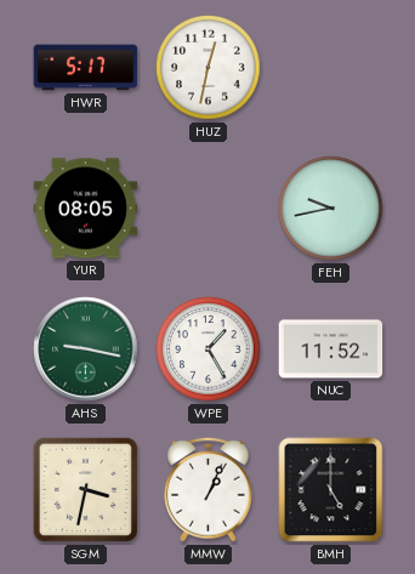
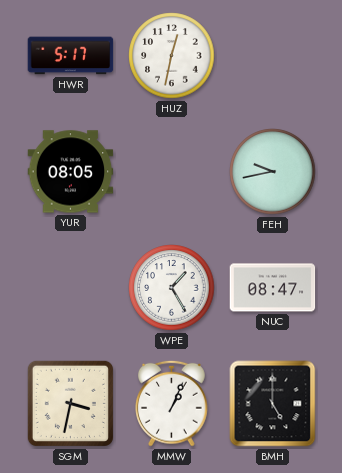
AHS: 9:17 -> none
NUC: 11:52 -> 08:47
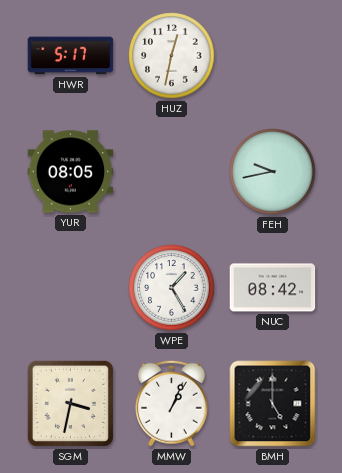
NUC: 08:47 -> 08:42
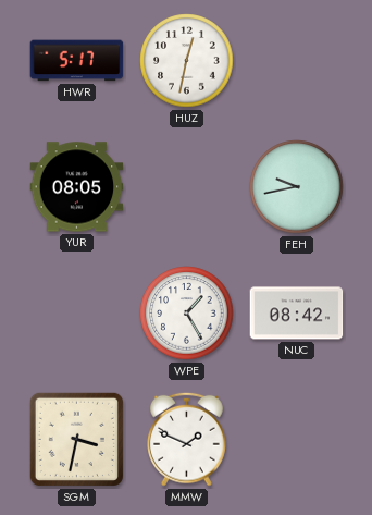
MMW: 1:04 -> 1:49
BMH: 5:00 -> none
